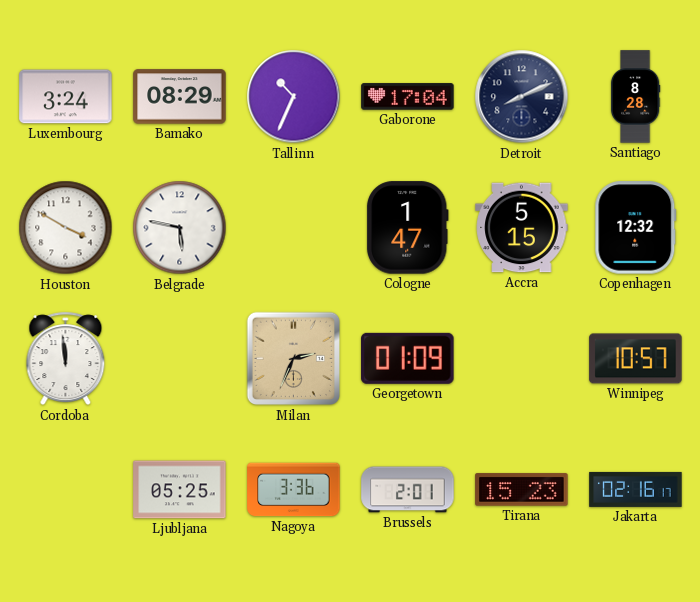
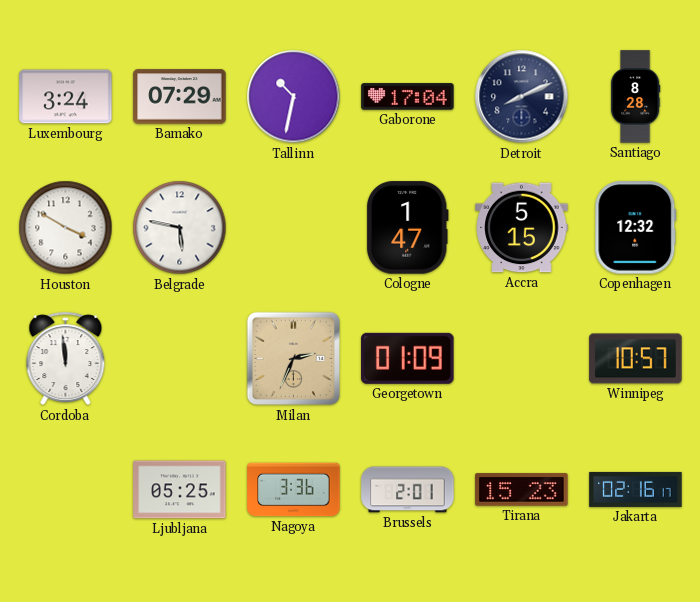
Bamako: 08:29 -> 07:29
Tallinn: 10:34 -> 10:32
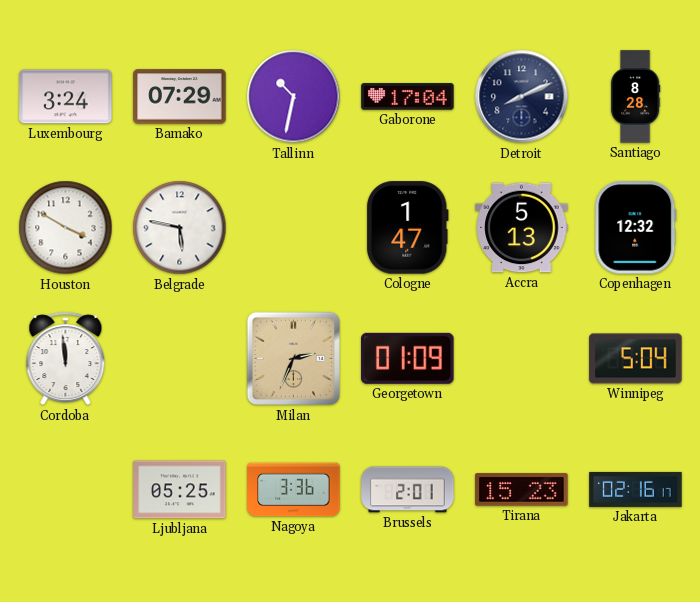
Accra: 5:15 -> 5:13
Winnipeg: 10:57 -> 5:04
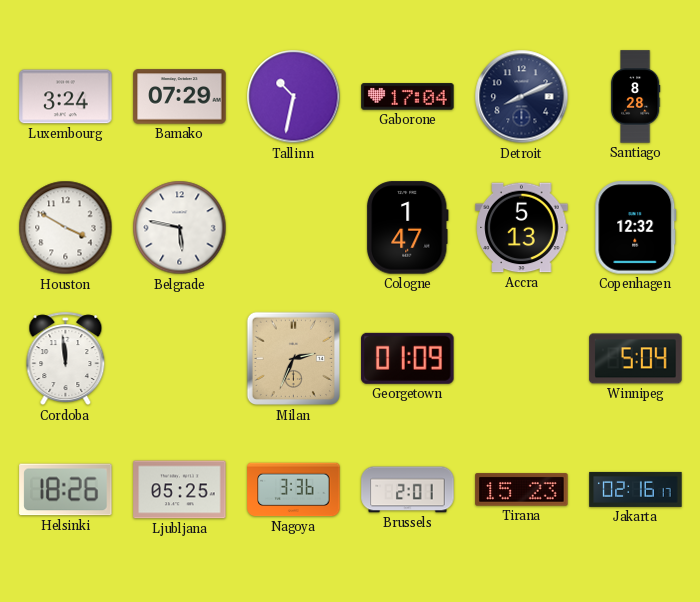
Helsinki: none -> 18:26
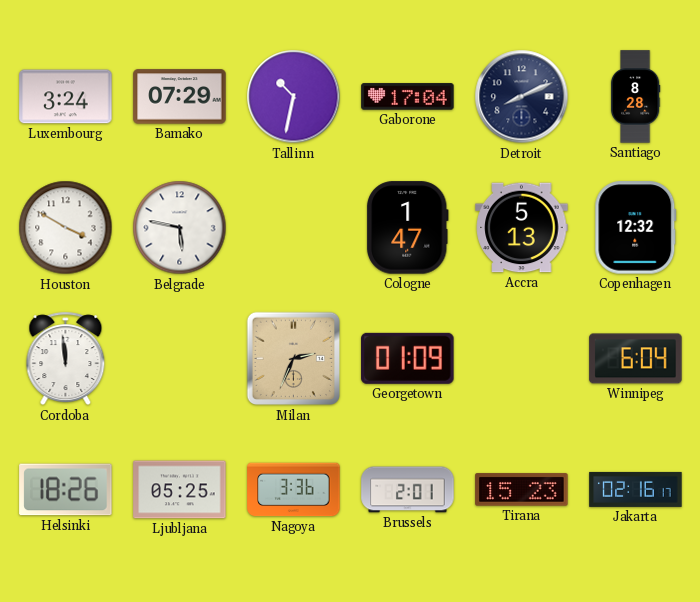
Winnipeg: 5:04 -> 6:04
